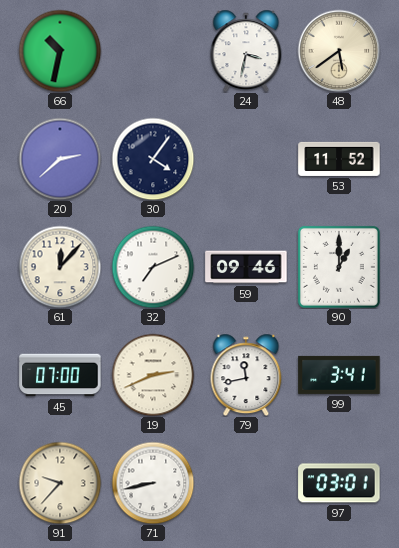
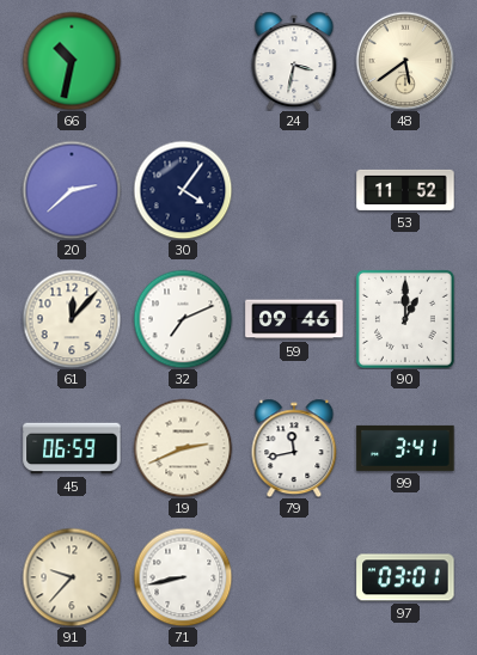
45: 07:00 -> 06:59
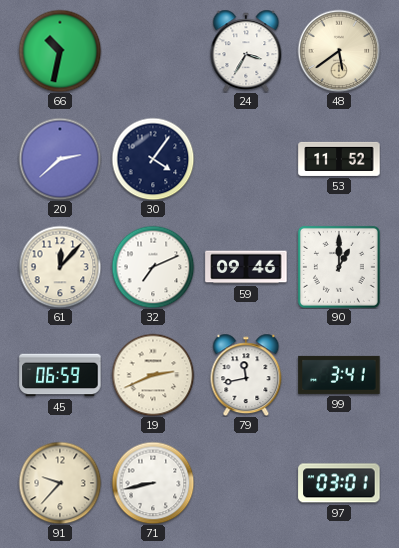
24: 3:32 -> 3:35
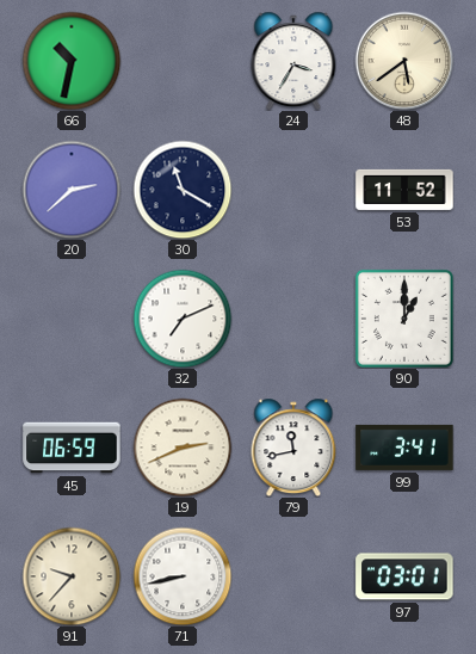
30: 4:06 -> 11:20
61: 12:07 -> none
59: 09:46 -> none
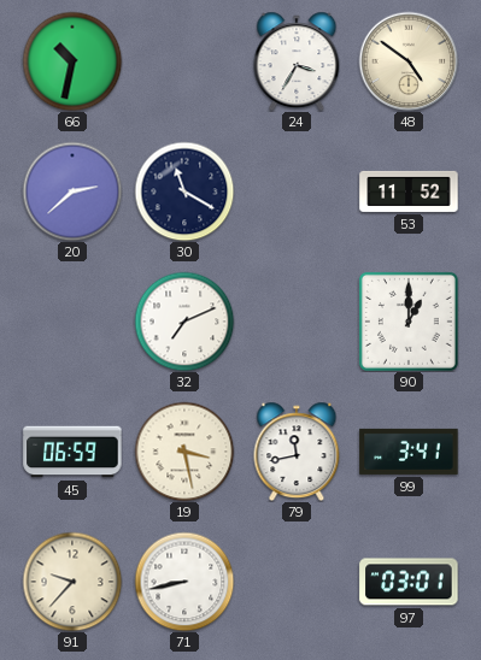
48: 5:39 -> 4:51
19: 2:41 -> 3:28
